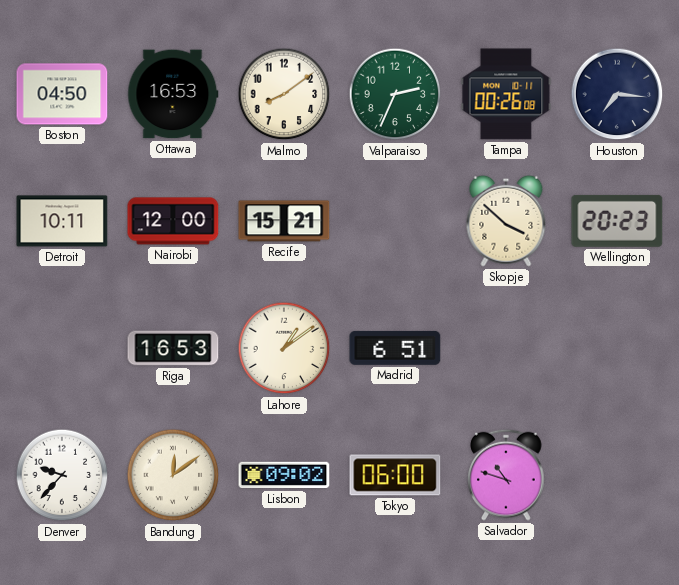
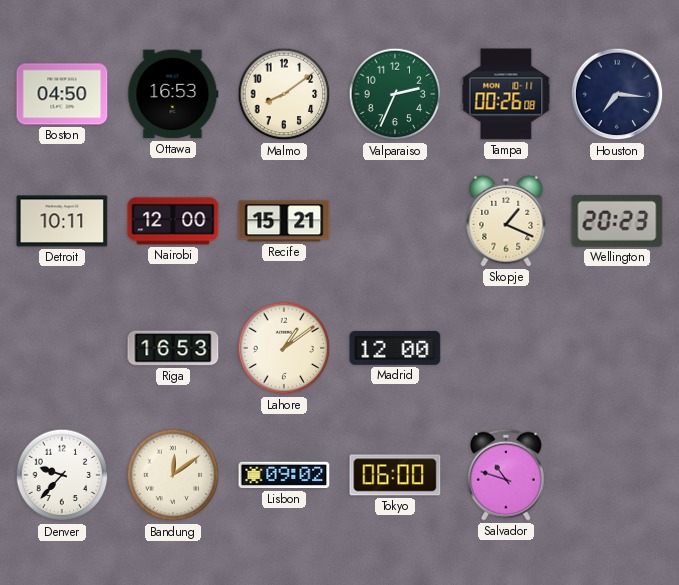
Skopje: 3:52 -> 1:19
Madrid: 6:51 -> 12:00
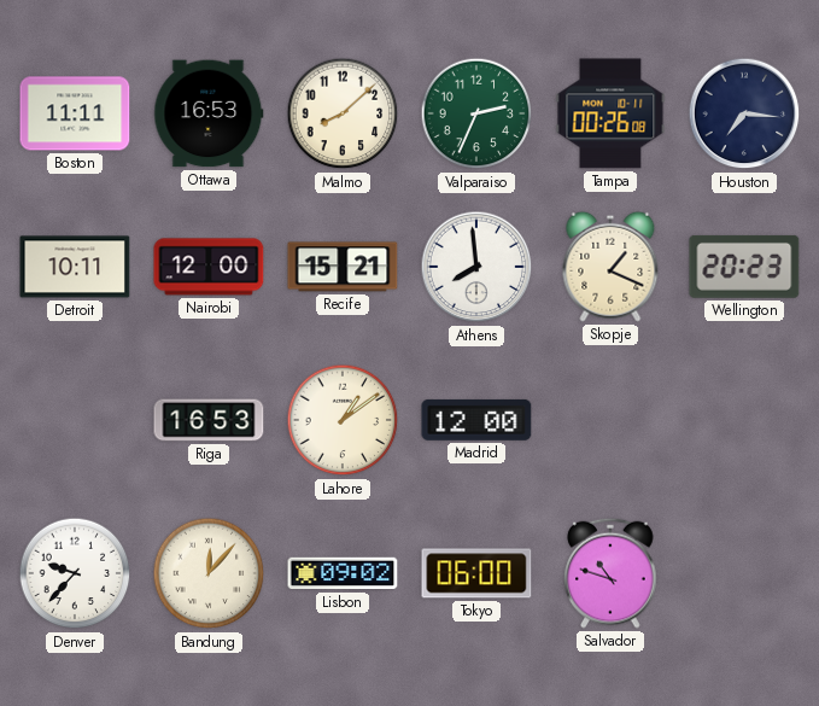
Boston: 04:50 -> 11:11
Malmo: 8:09 -> 8:08
Athens: none -> 7:59
Bandung: 12:09 -> 12:07
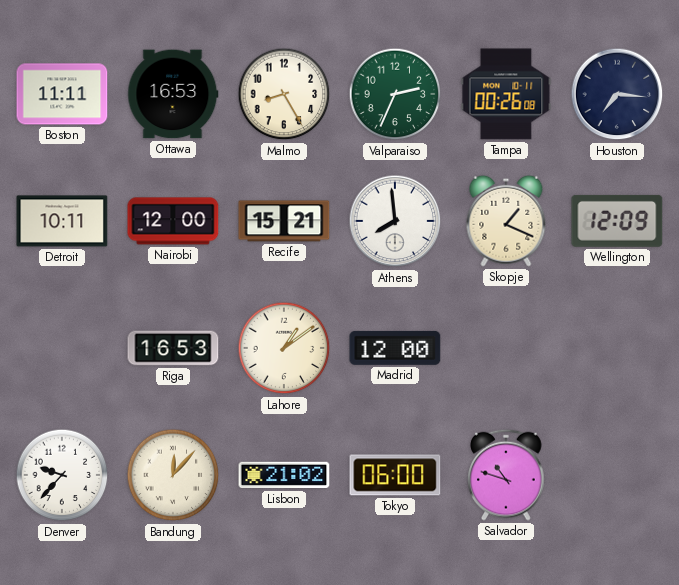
Malmo: 8:08 -> 8:25
Wellington: 20:23 -> 12:09
Lisbon: 09:02 -> 21:02
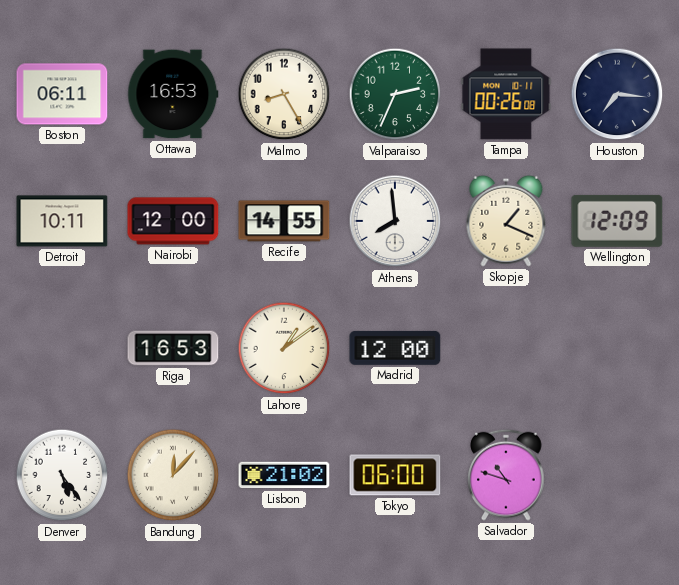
Boston: 11:11 -> 06:11
Recife: 15:21 -> 14:55
Denver: 9:37 -> 5:24
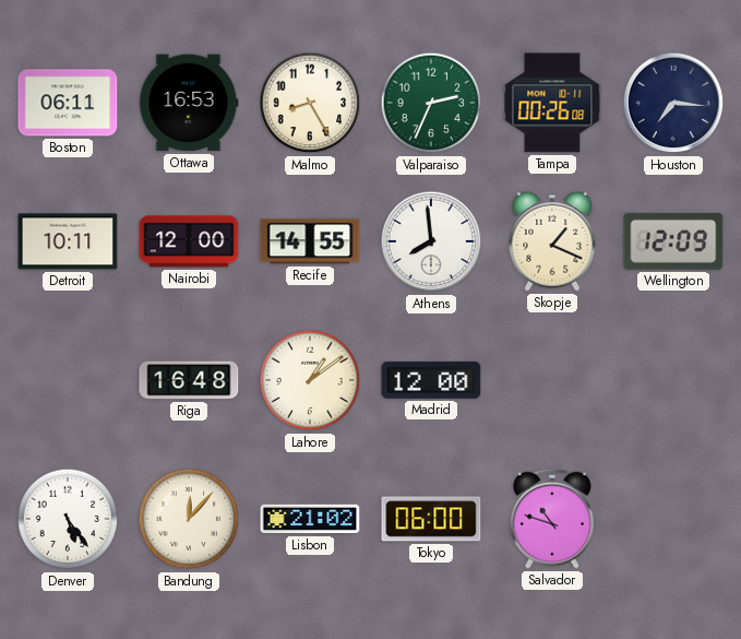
Riga: 16:53 -> 16:48
